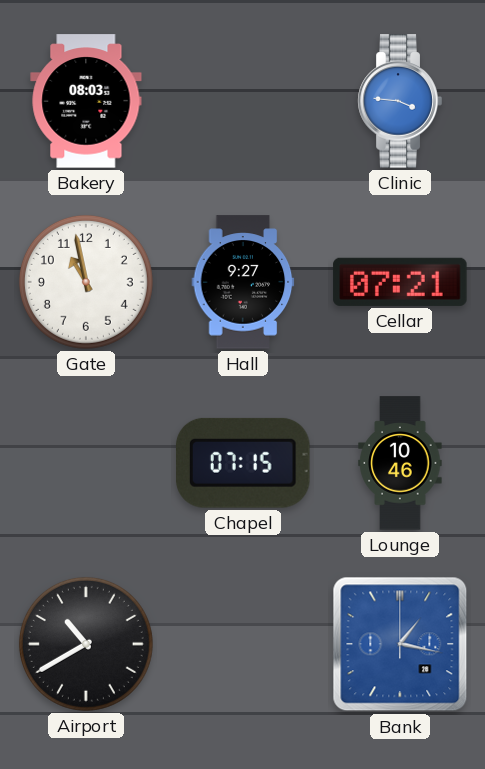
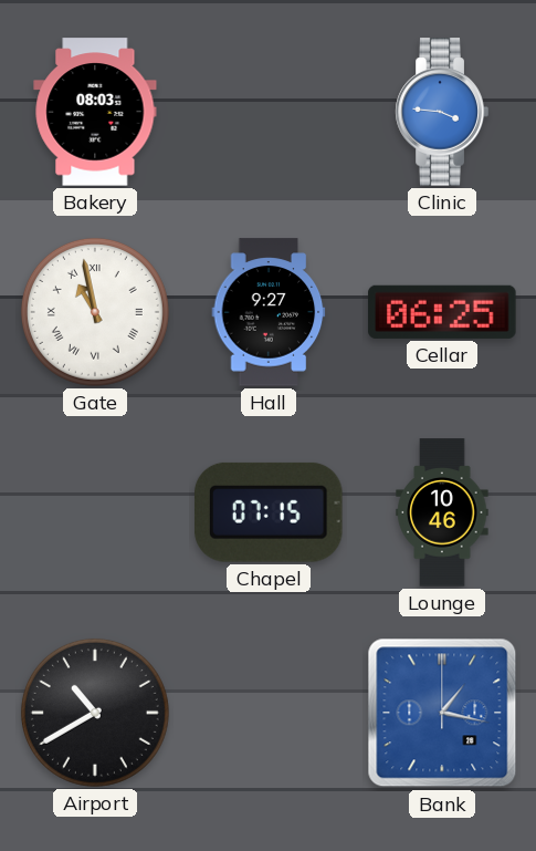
Gate numerals: Arabic -> Roman
Cellar: 07:21 -> 06:25
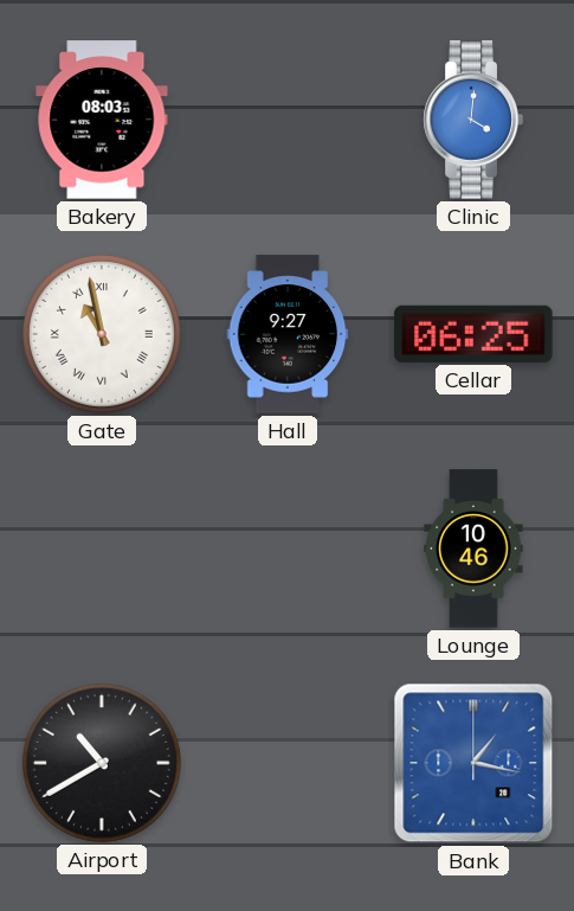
Clinic: 3:46 -> 4:01
Chapel: 07:15 -> none
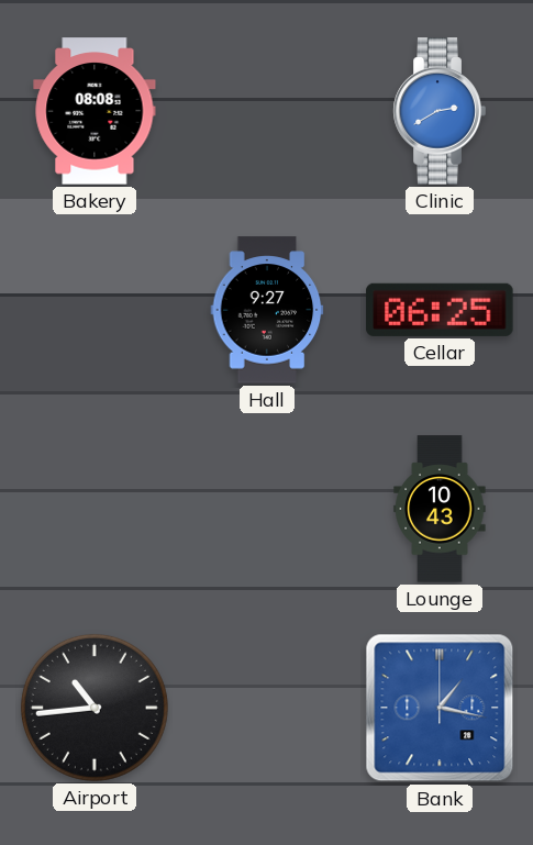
Bakery: 08:03 -> 08:08
Clinic: 4:01 -> 2:40
Gate: 10:58 -> none
Lounge: 10:46 -> 10:43
Airport: 10:40 -> 10:44
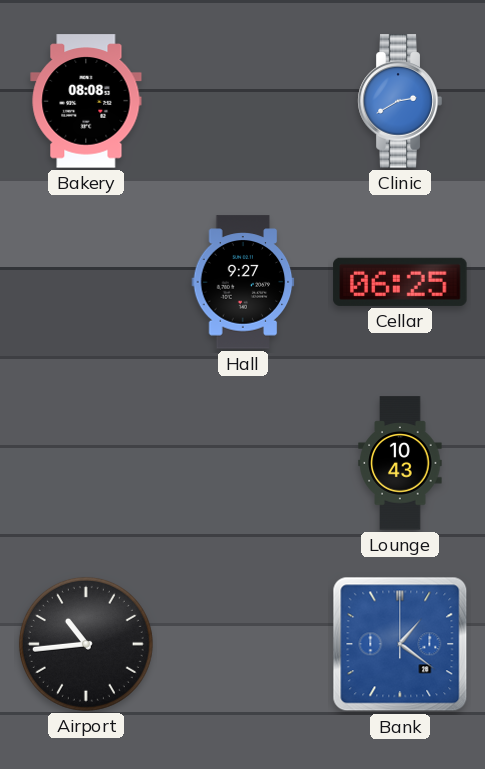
Bank: 1:17 -> 1:21
